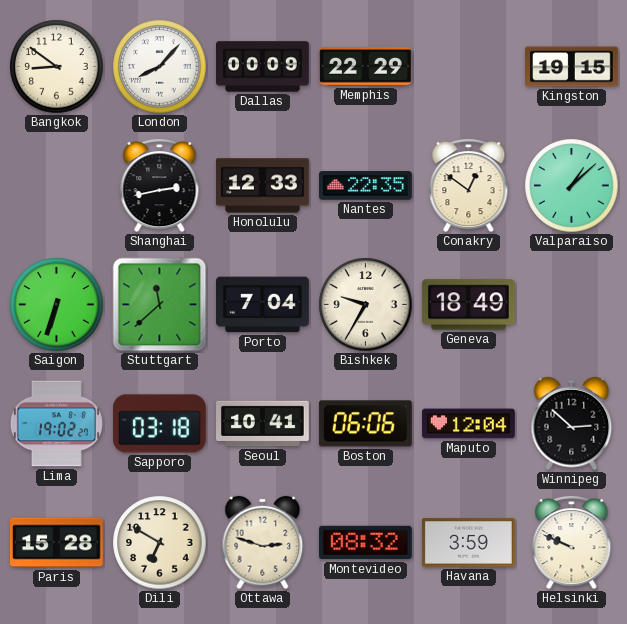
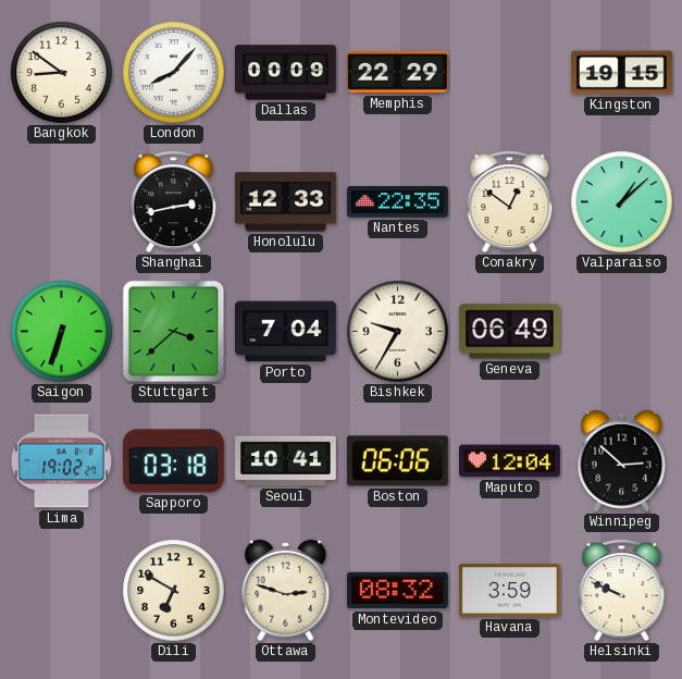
Stuttgart: 11:38 -> 3:38
Geneva: 18:49 -> 06:49
Paris: 15:28 -> none
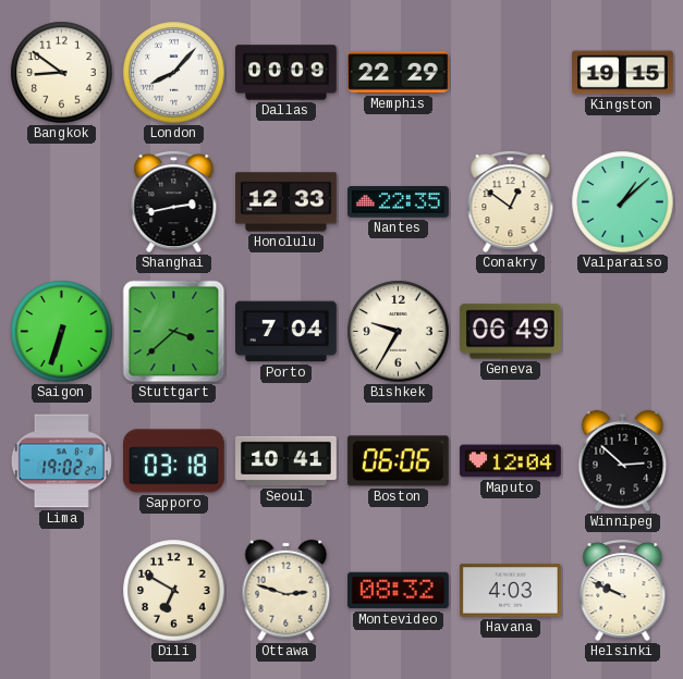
Havana: 3:59 -> 4:03
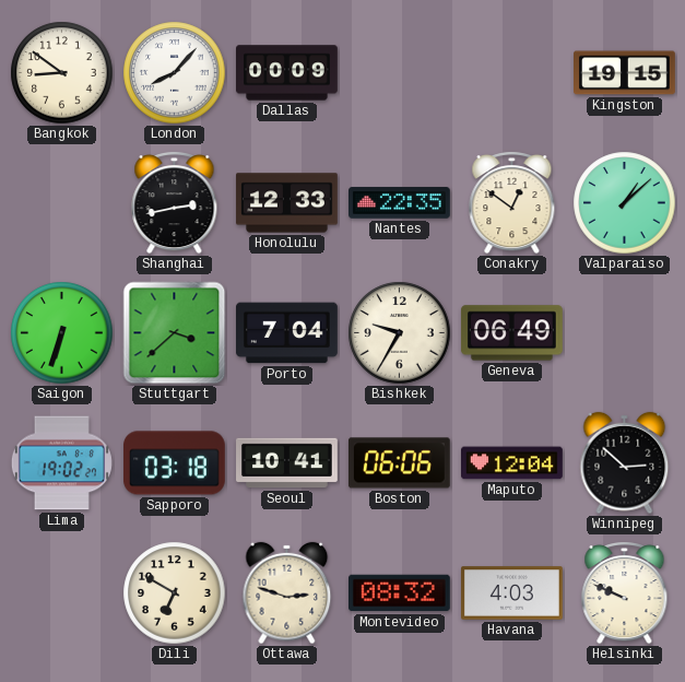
Memphis: 22:29 -> none
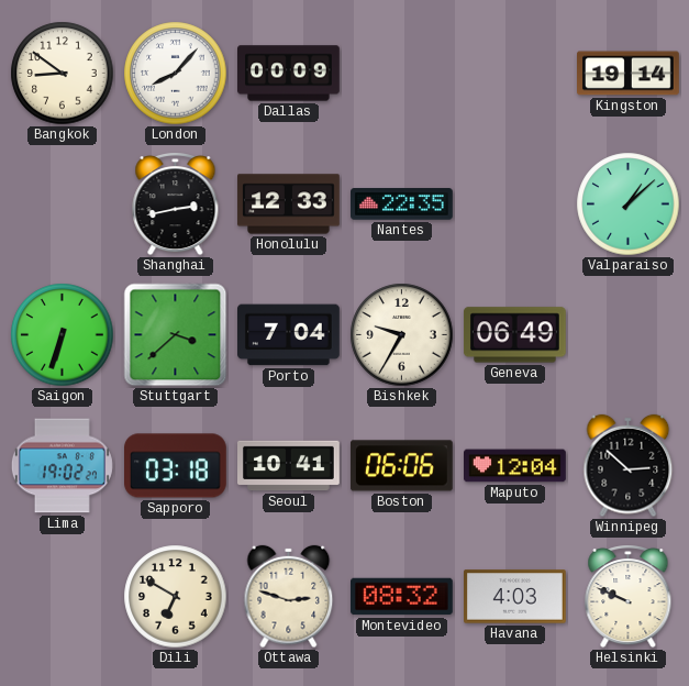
Kingston: 19:15 -> 19:14
Conakry: 12:51 -> none
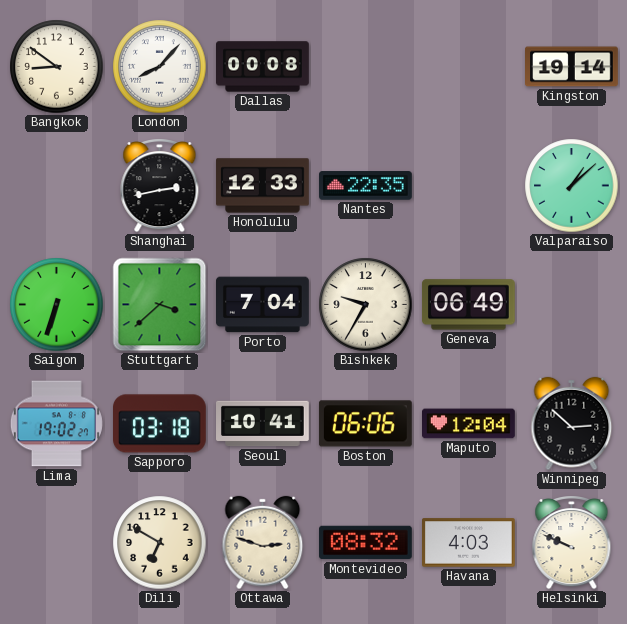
Dallas: 00:09 -> 00:08
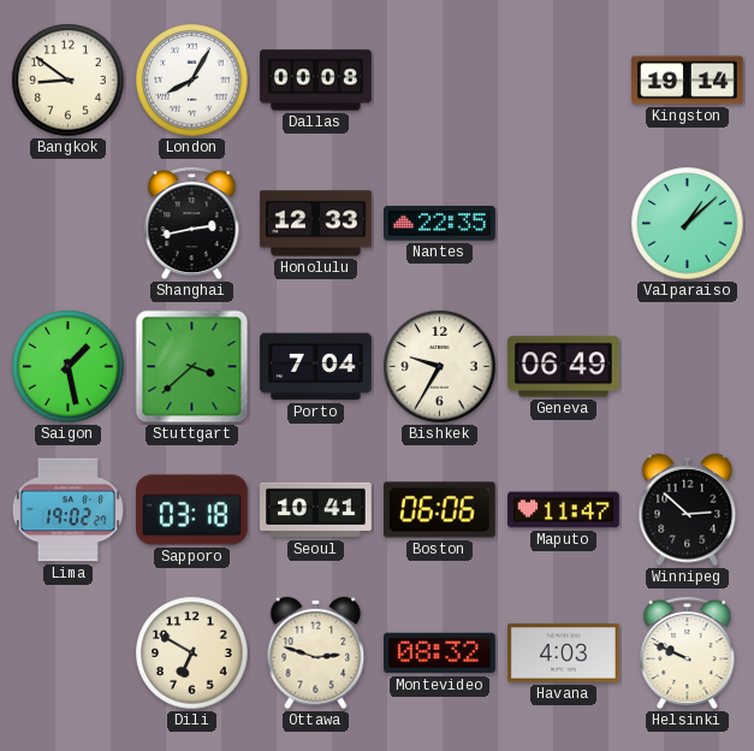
London: 8:07 -> 8:05
Saigon: 6:33 -> 1:28
Maputo: 12:04 -> 11:47
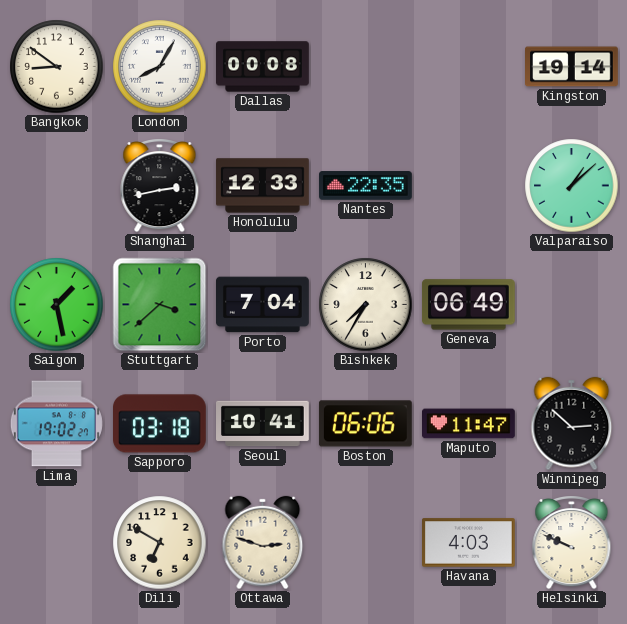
Bishkek: 9:35 -> 7:35
Montevideo: 08:32 -> none
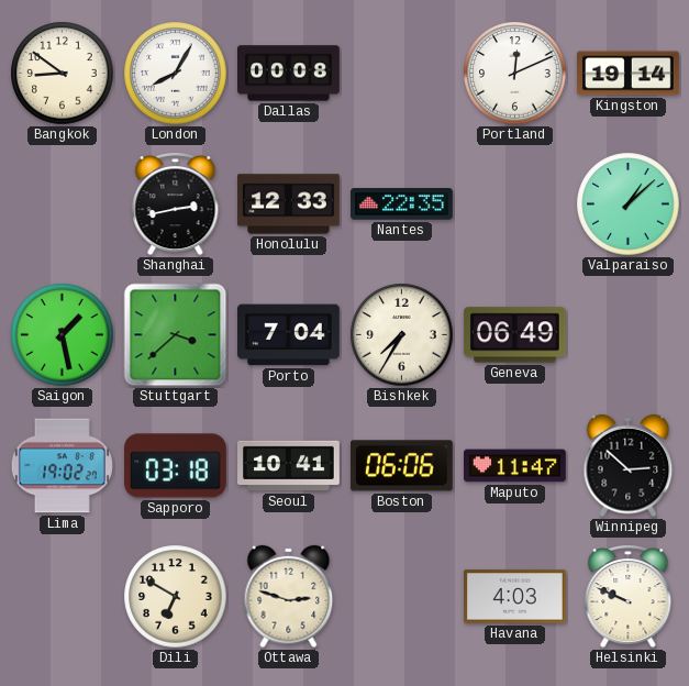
Portland: none -> 12:11
